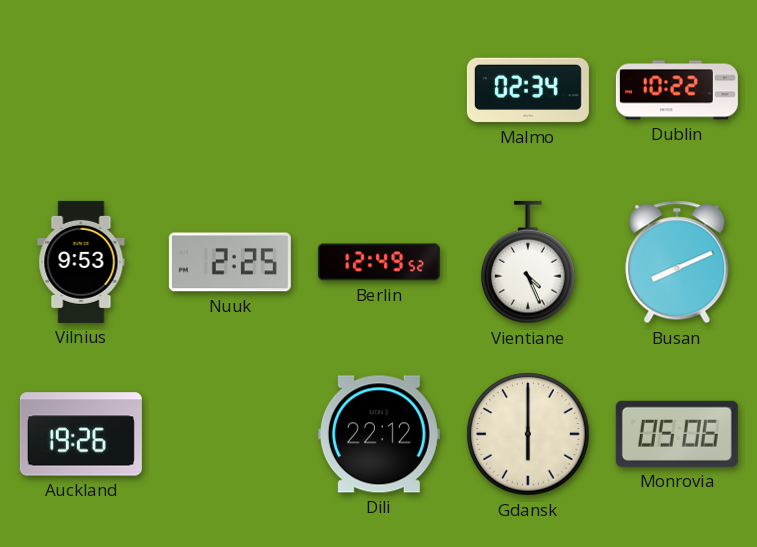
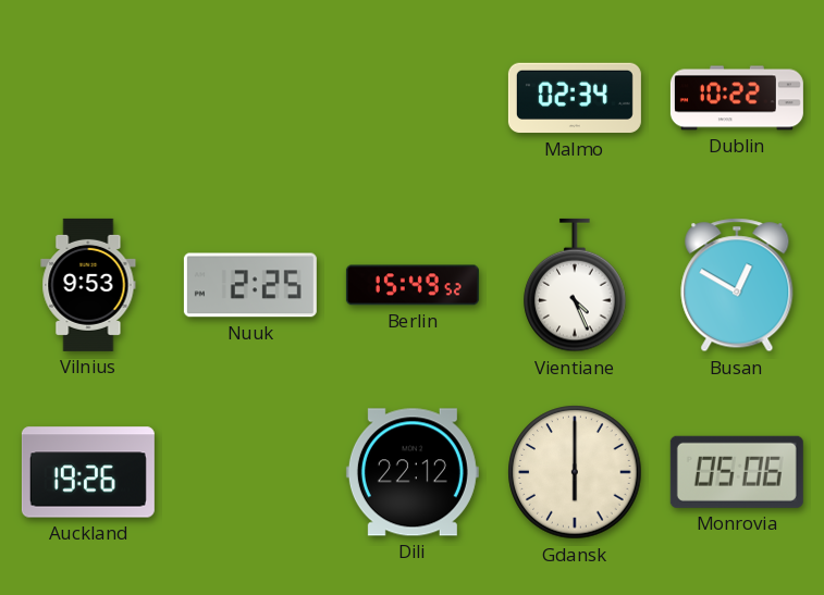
Berlin: 12:49 -> 15:49
Busan: 8:11 -> 12:50
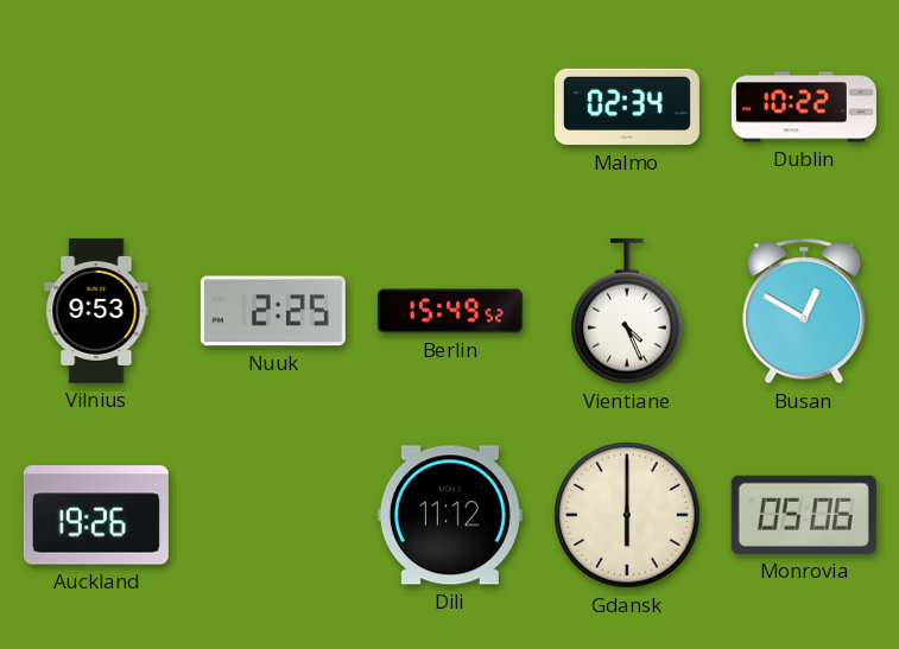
Dili: 22:12 -> 11:12
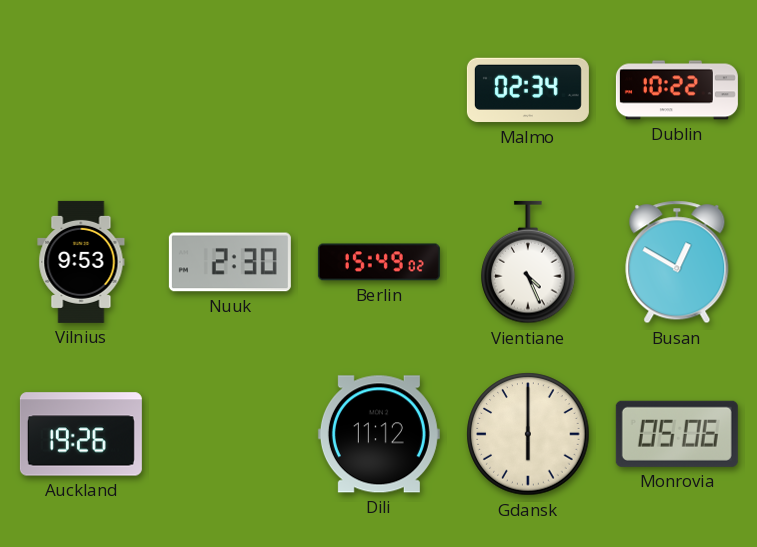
Nuuk: 2:25 -> 2:30
Berlin: 15:49:52 -> 15:49:02
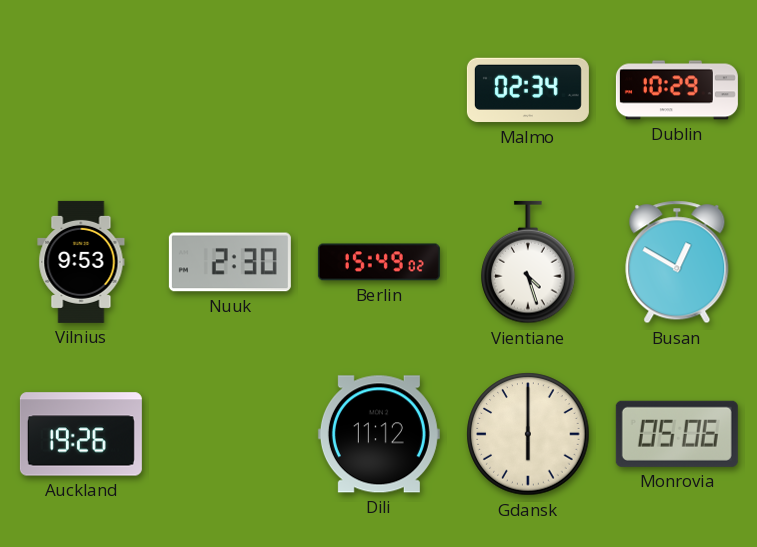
Dublin: 10:22 -> 10:29
Vientiane: 4:26 -> 4:27
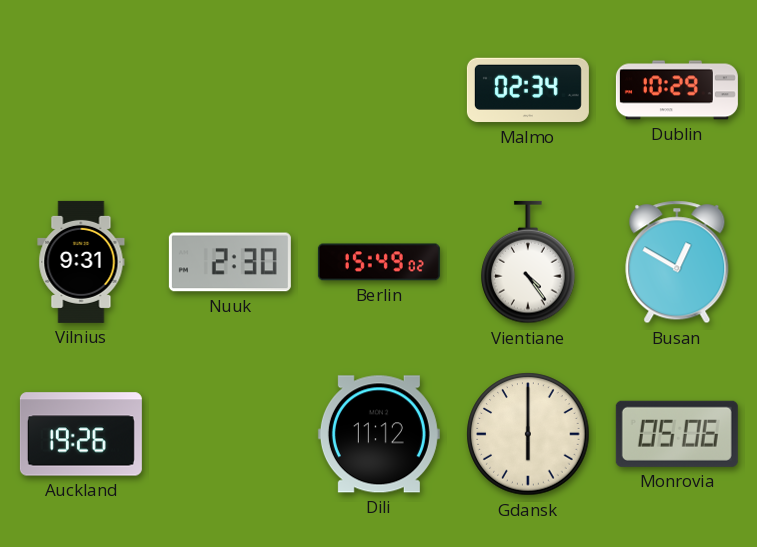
Vilnius: 9:53 -> 9:31
Vientiane: 4:27 -> 4:24
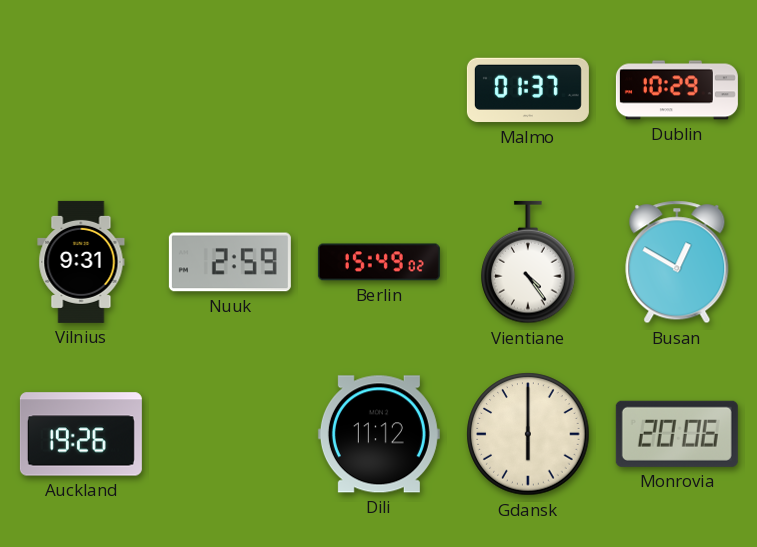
Malmo: 02:34 -> 01:37
Nuuk: 2:30 -> 2:59
Monrovia: 05:06 -> 20:06
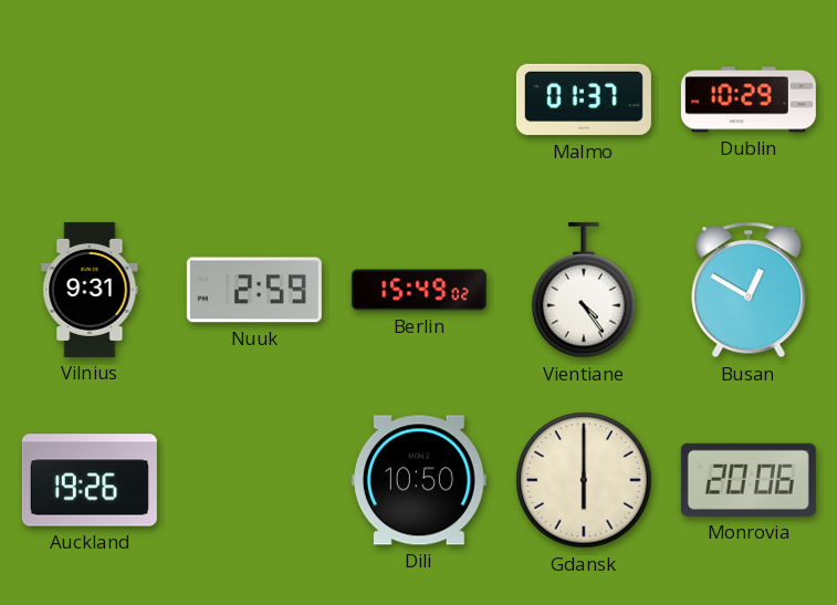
Dili: 11:12 -> 10:50
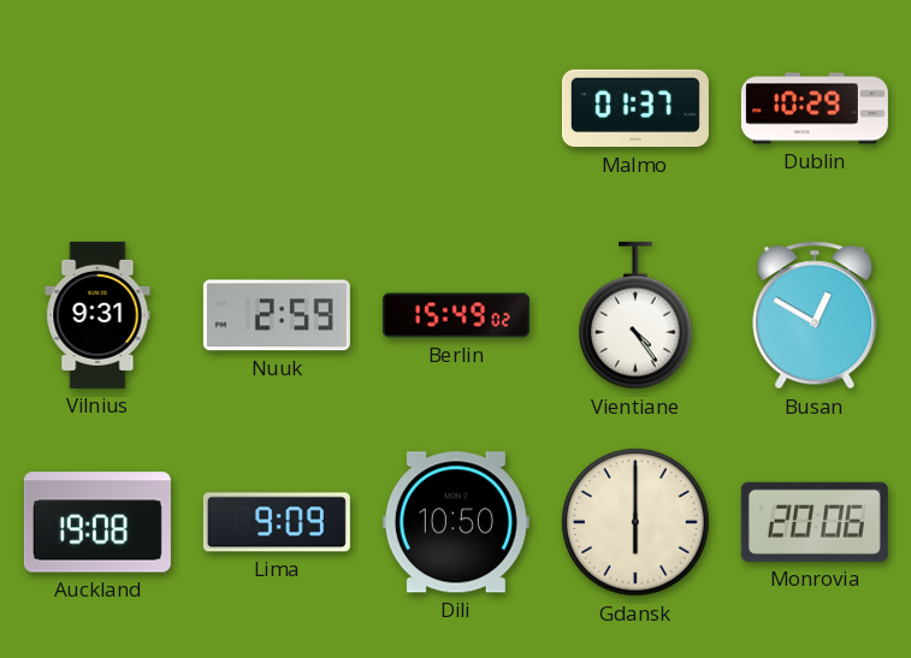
Auckland: 19:26 -> 19:08
Lima: none -> 9:09
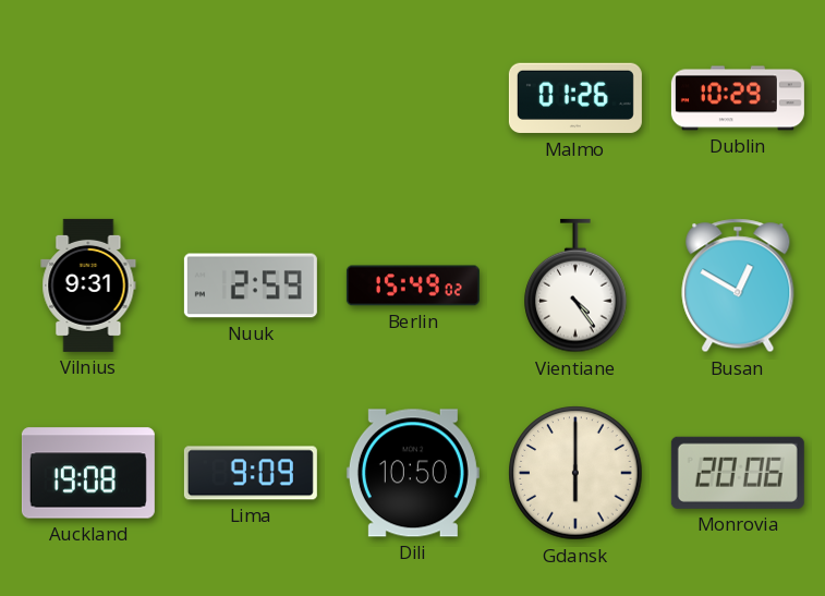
Malmo: 01:37 -> 01:26
